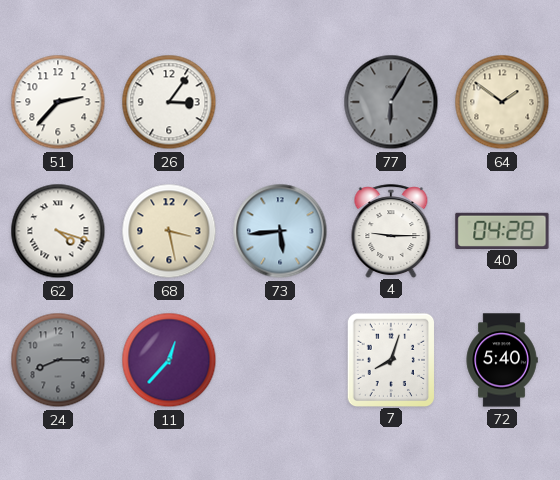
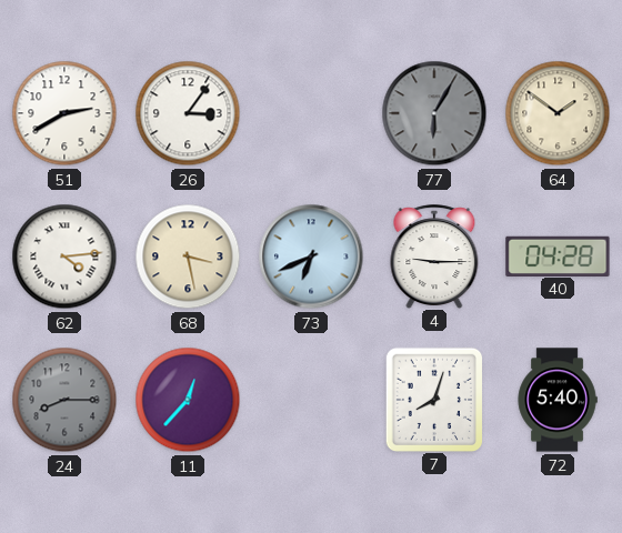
51: 2:37 -> 2:40
62: 4:18 -> 4:14
73: 5:44 -> 6:41
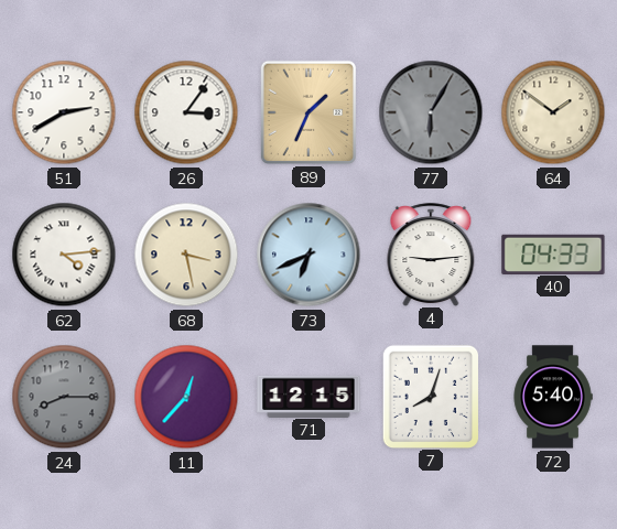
89: none -> 1:34
4: 9:15 -> 9:14
40: 04:28 -> 04:33
71: none -> 12:15
